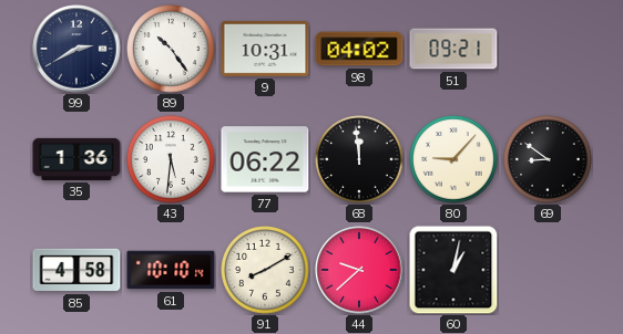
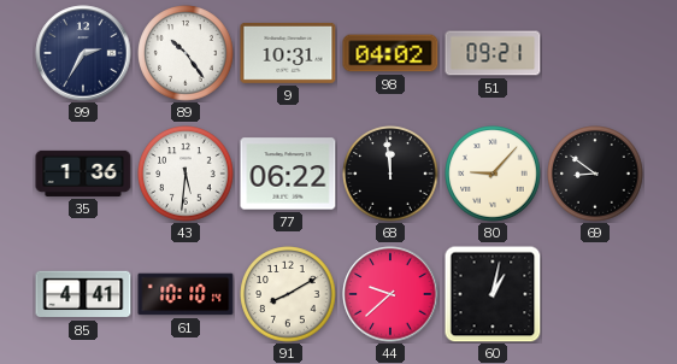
99: 2:40 -> 2:35
85: 4:58 -> 4:41
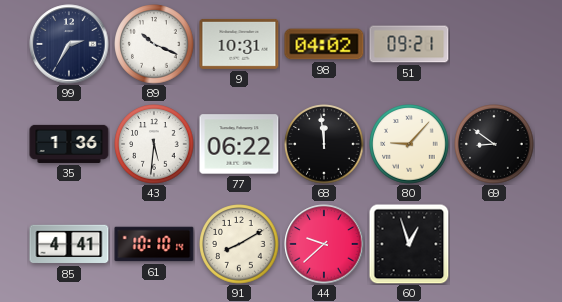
89: 10:24 -> 10:19
60: 1:02 -> 12:57
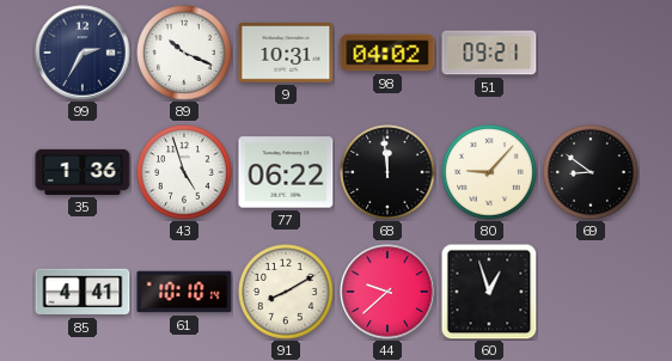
43: 5:31 -> 4:57
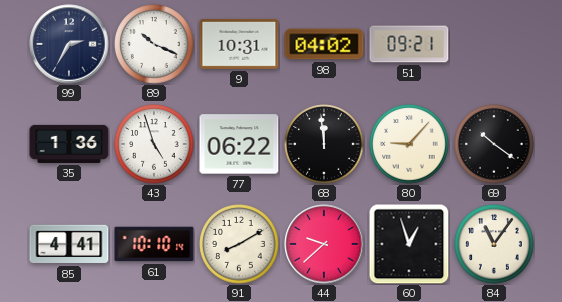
69: 8:51 -> 10:21
84: none -> 11:06
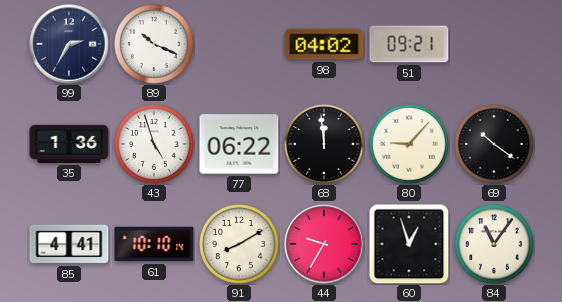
9: 10:31 -> none
44: 9:38 -> 9:35
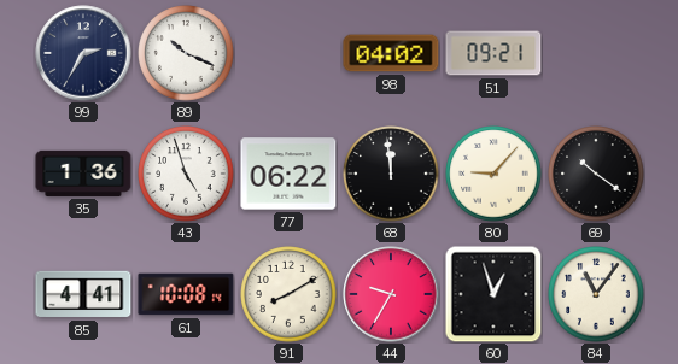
61: 10:10 -> 10:08
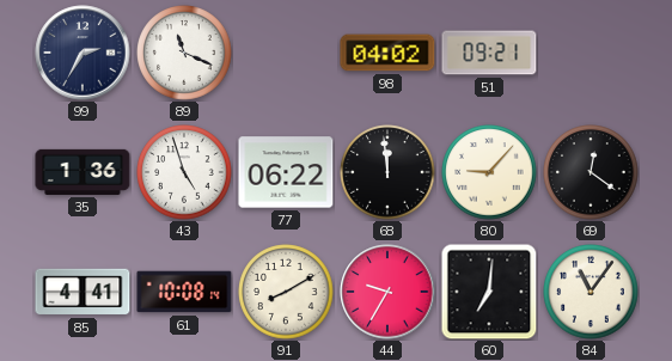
89: 10:19 -> 11:19
69: 10:21 -> 12:21
60: 12:57 -> 7:01
